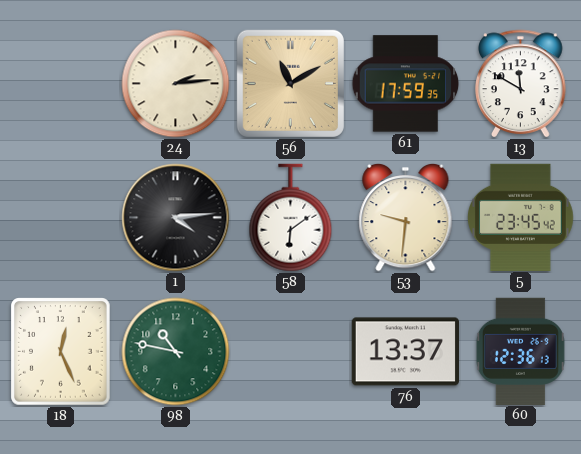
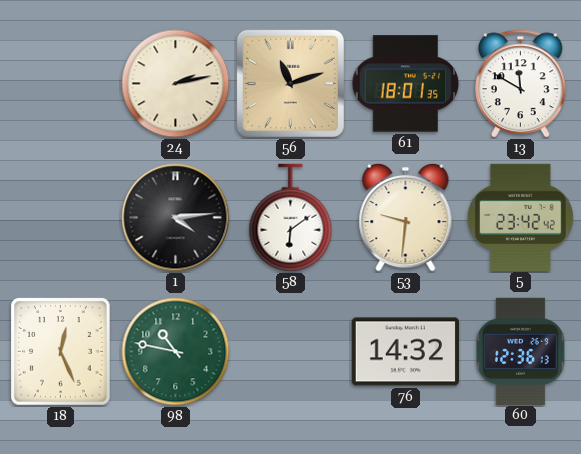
24: 2:14 -> 2:13
56: 11:10 -> 11:12
61: 17:59 -> 18:01
5: 23:45 -> 23:42
76: 13:37 -> 14:32
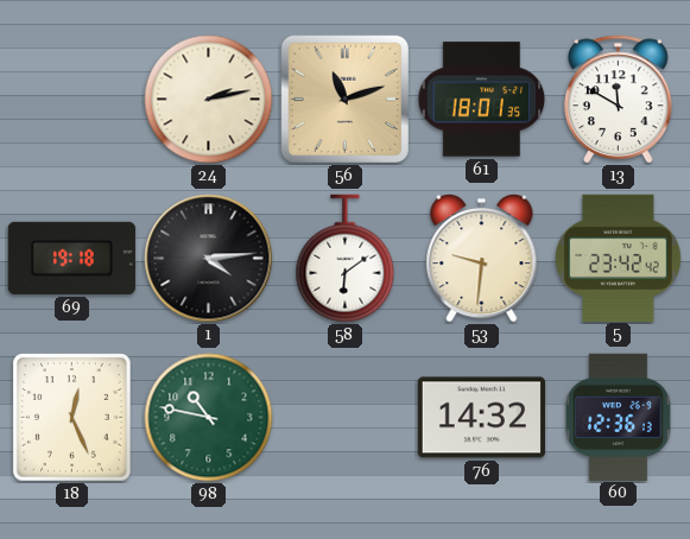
69: none -> 19:18
